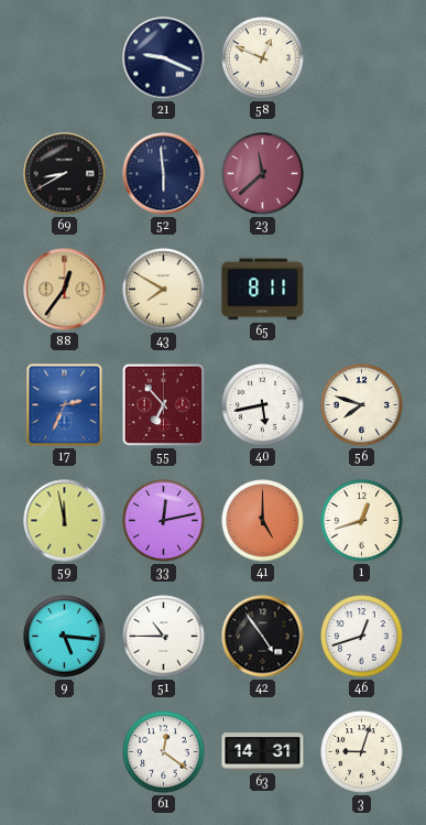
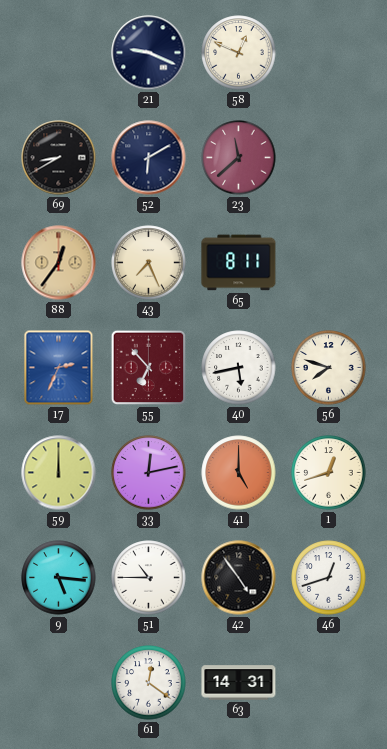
52: 5:59 -> 6:10
43: 7:50 -> 7:26
59: 11:58 -> 12:00
3: 9:03 -> none
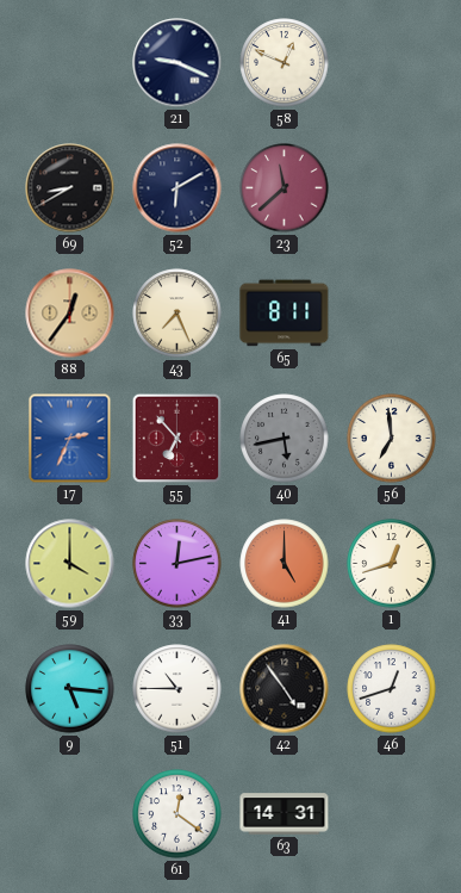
40 dial: white -> grey
56: 7:48 -> 6:59
59: 12:00 -> 4:00
